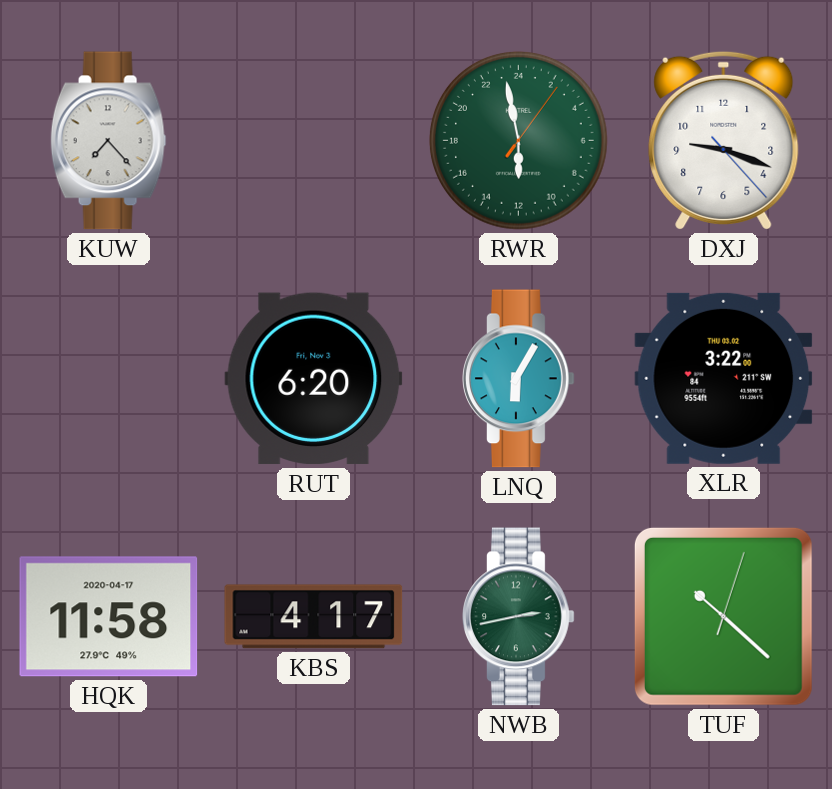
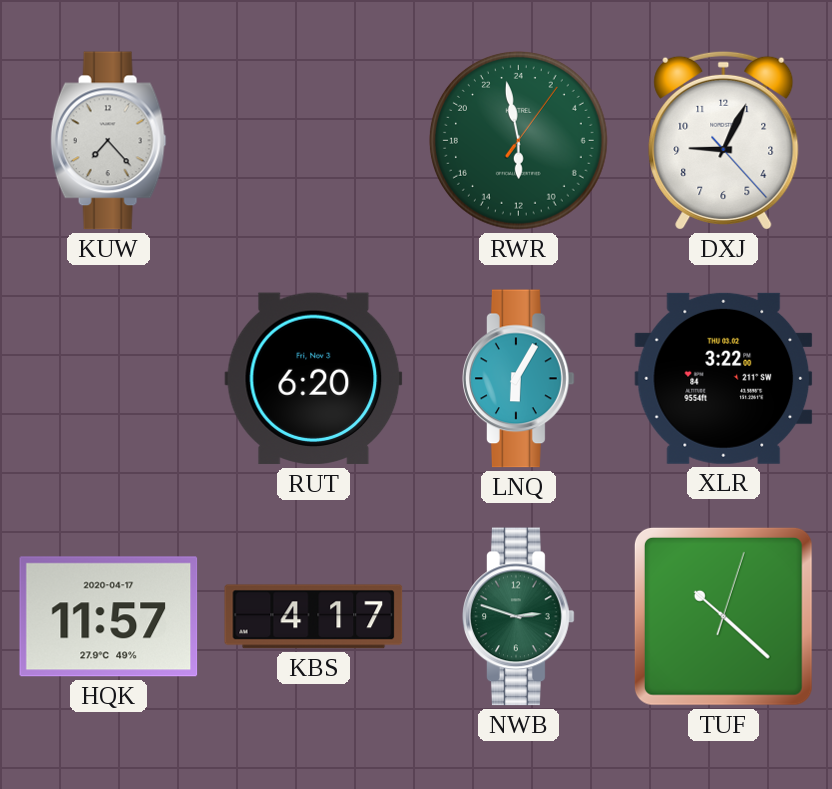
DXJ: 9:18 -> 9:04
HQK: 11:58 -> 11:57
NWB: 2:43 -> 2:48
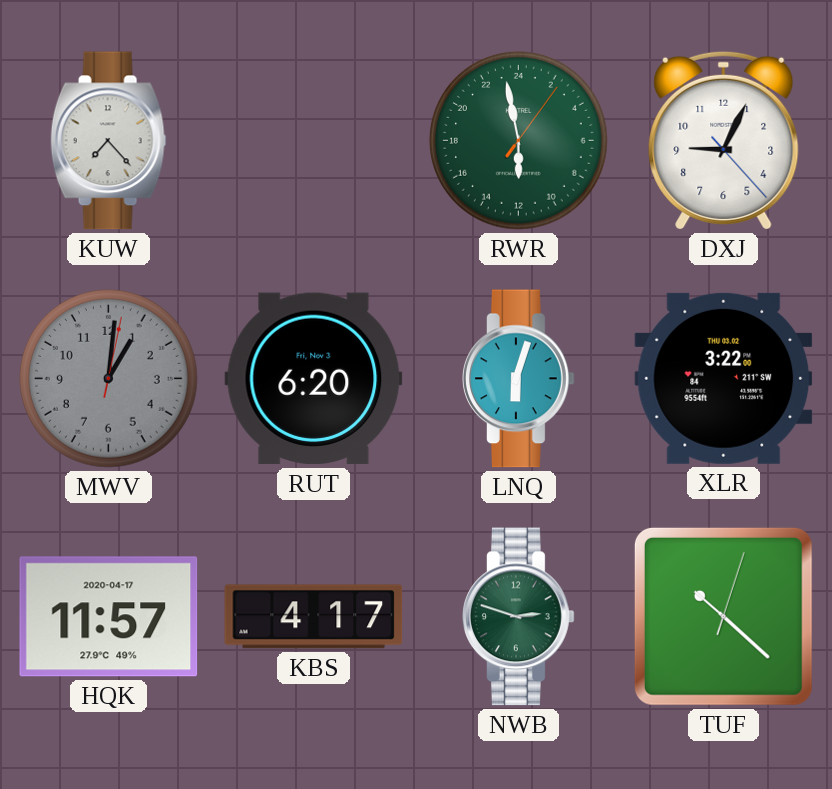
MWV: none -> 1:01
LNQ: 6:05 -> 6:03
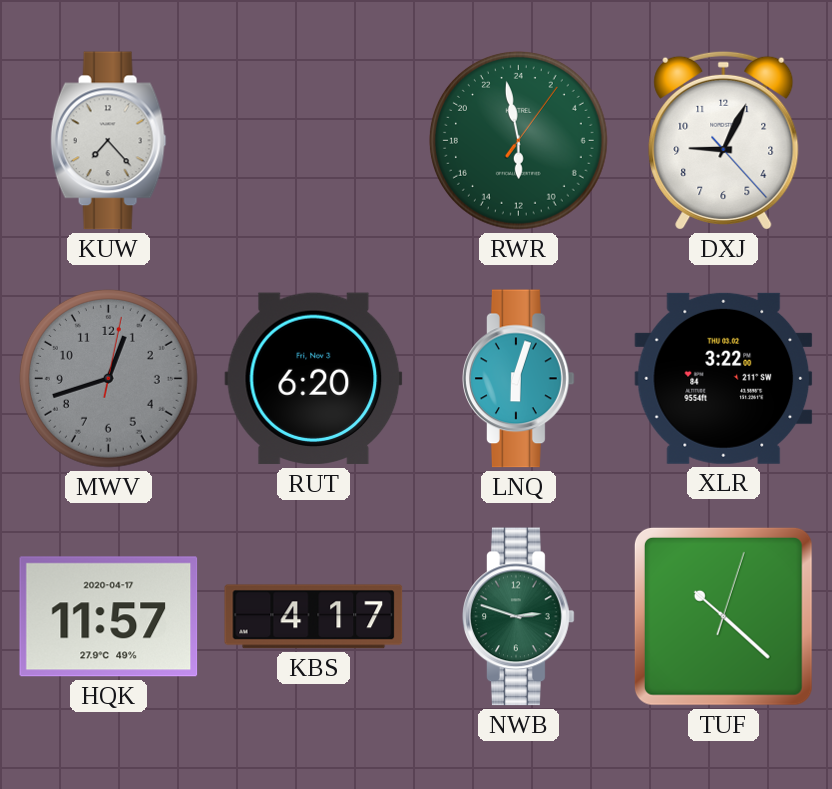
MWV: 1:01 -> 12:42
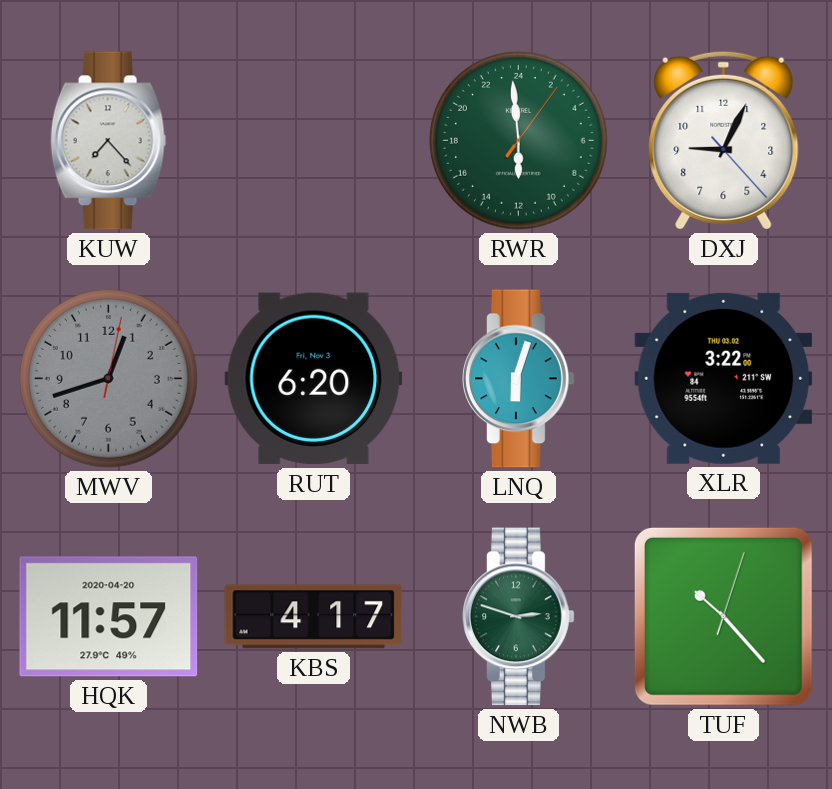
RWR: 11:58 -> 11:59
HQK date: 2020-04-17 -> 2020-04-20
TUF: 10:22 -> 10:23
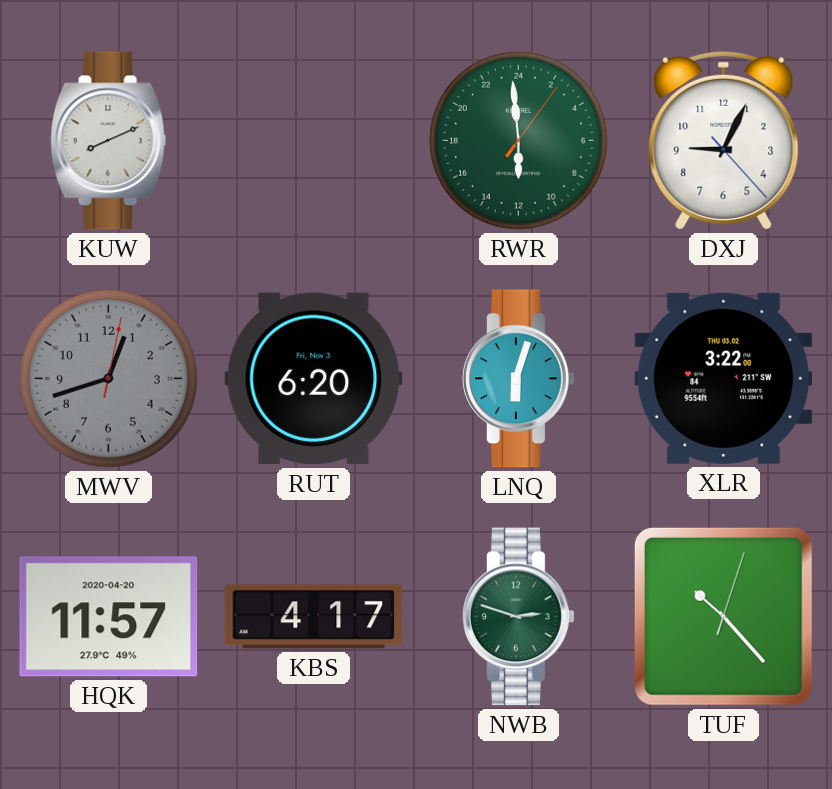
KUW: 7:23 -> 8:11
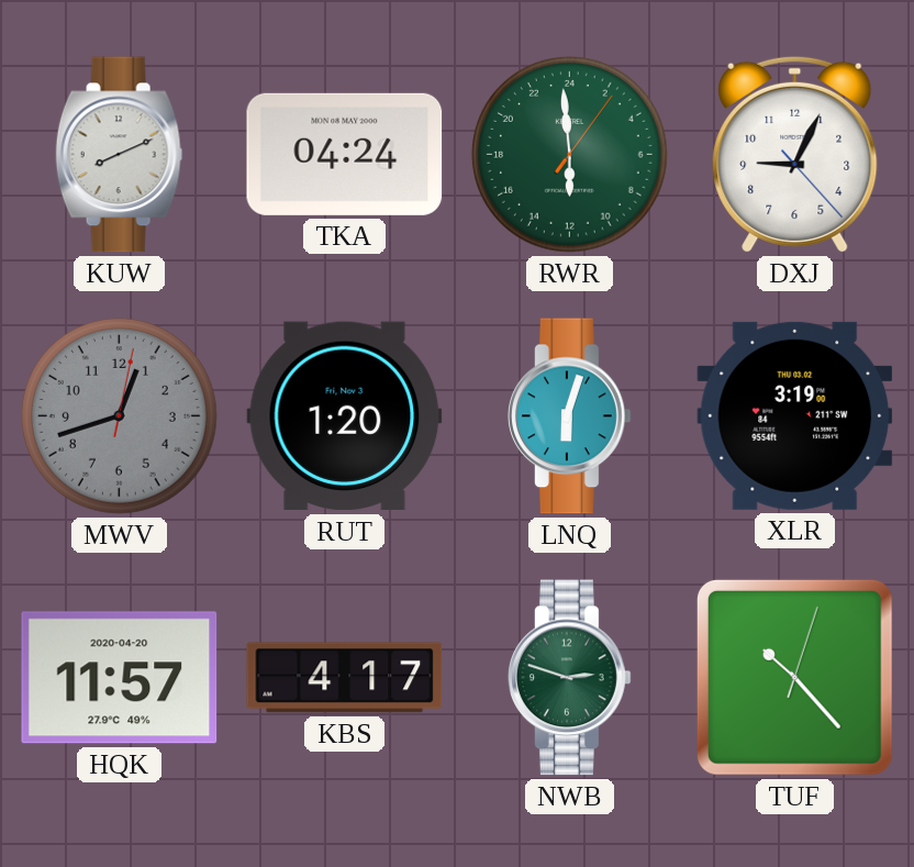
TKA: none -> 04:24
RUT: 6:20 -> 1:20
XLR: 3:22 -> 3:19
